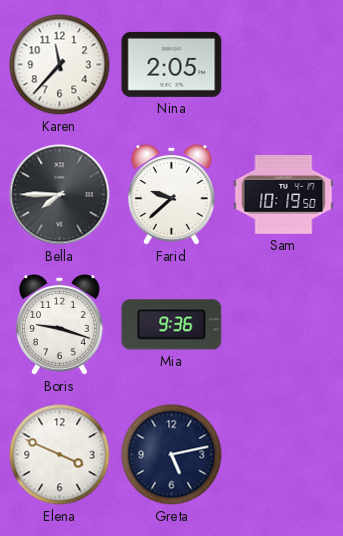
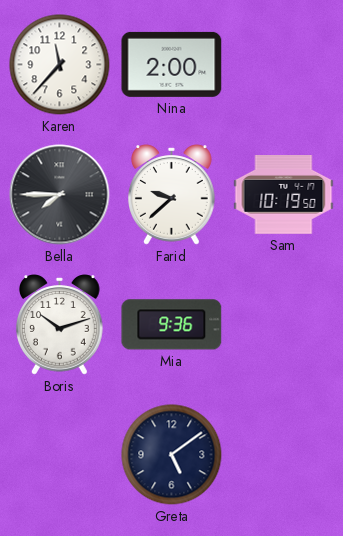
Nina: 2:05 -> 2:00
Boris: 9:18 -> 10:12
Elena: 3:49 -> none
Greta: 5:13 -> 5:09
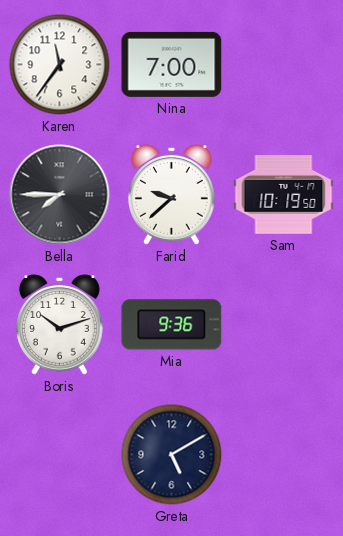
Karen: 11:37 -> 11:36
Nina: 2:00 -> 7:00
Greta: 5:09 -> 5:10
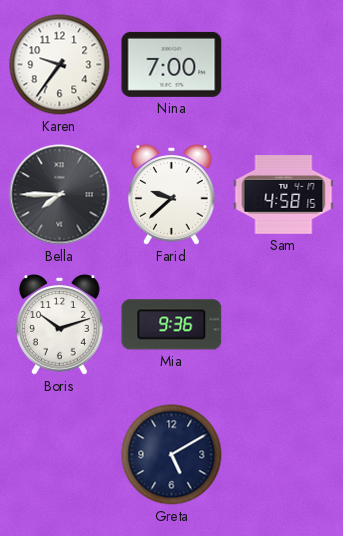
Karen: 11:36 -> 9:36
Sam: 10:19 -> 4:58
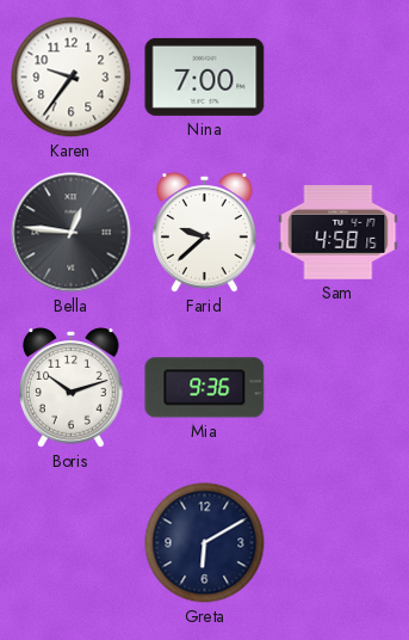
Bella: 7:45 -> 12:46
Greta: 5:10 -> 6:10
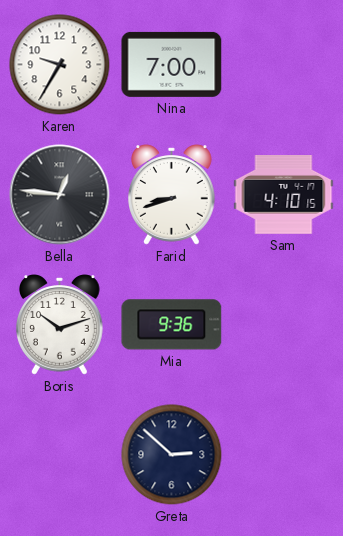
Karen: 9:36 -> 9:35
Farid: 9:38 -> 8:42
Sam: 4:58 -> 4:10
Greta: 6:10 -> 2:52
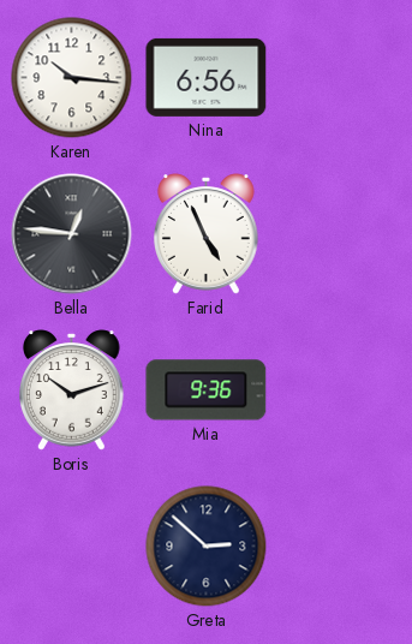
Karen: 9:35 -> 10:16
Nina: 7:00 -> 6:56
Farid: 8:42 -> 4:56
Sam: 4:10 -> none
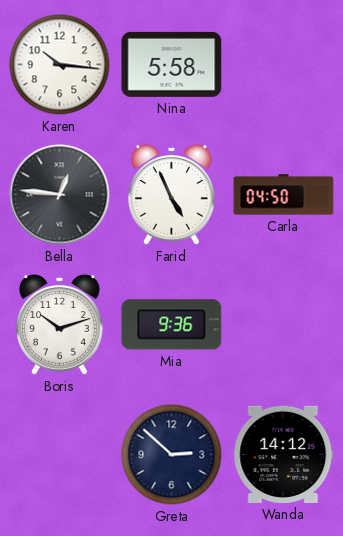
Nina: 6:56 -> 5:58
Carla: none -> 04:50
Wanda: none -> 14:12
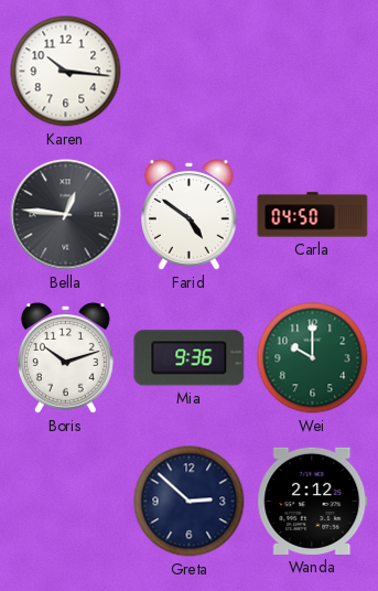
Nina: 5:58 -> none
Farid: 4:56 -> 4:51
Wei: none -> 10:00
Wanda: 14:12 -> 2:12
